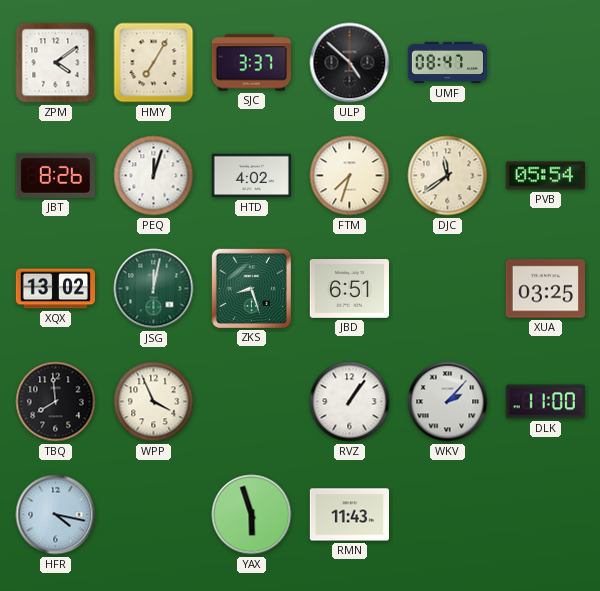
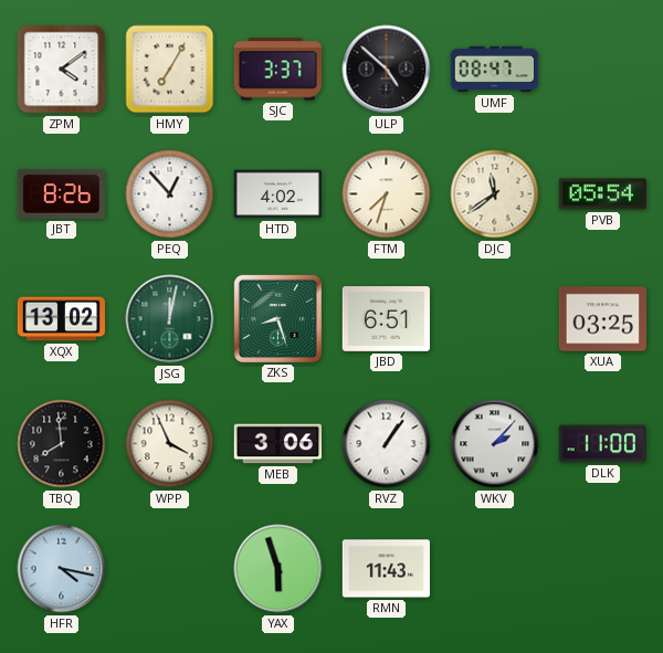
PEQ: 12:03 -> 12:53
MEB: none -> 3:06
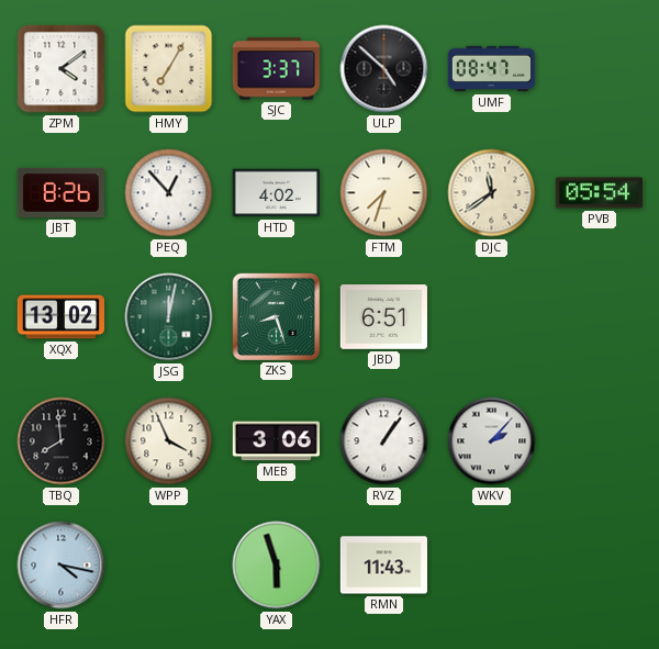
XUA: 03:25 -> none
DLK: 11:00 -> none
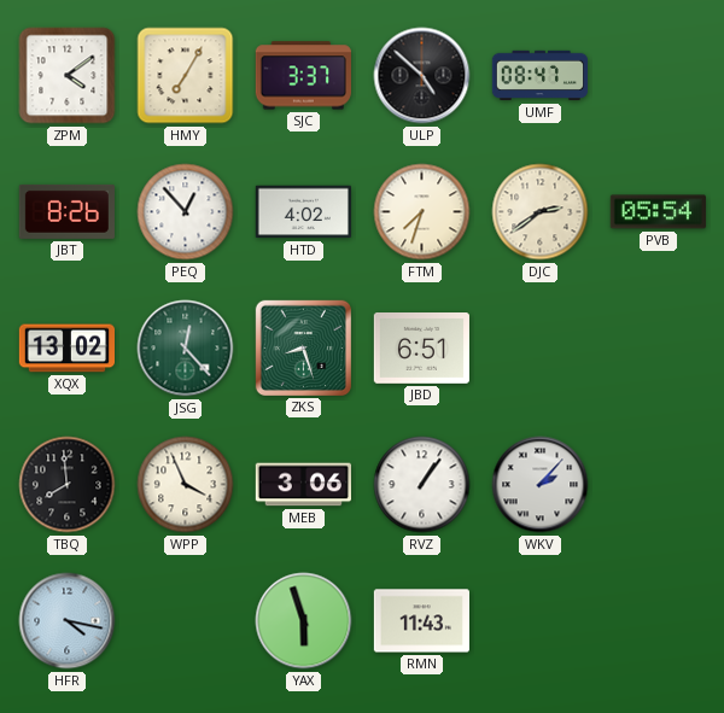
DJC: 11:39 -> 2:39
JSG: 12:02 -> 12:23
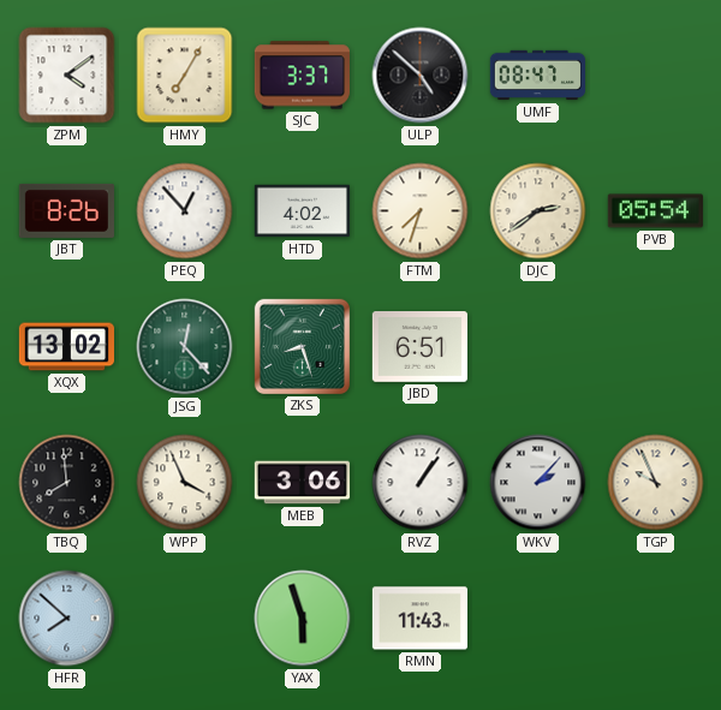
TGP: none -> 9:56
HFR: 4:17 -> 7:52
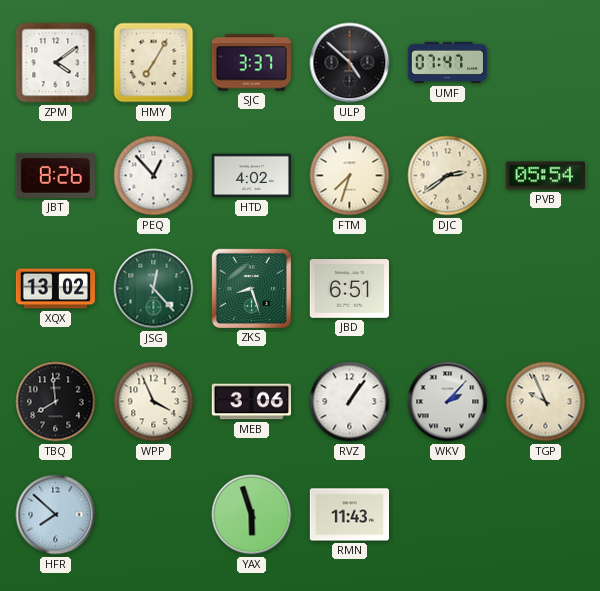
UMF: 08:47 -> 07:47
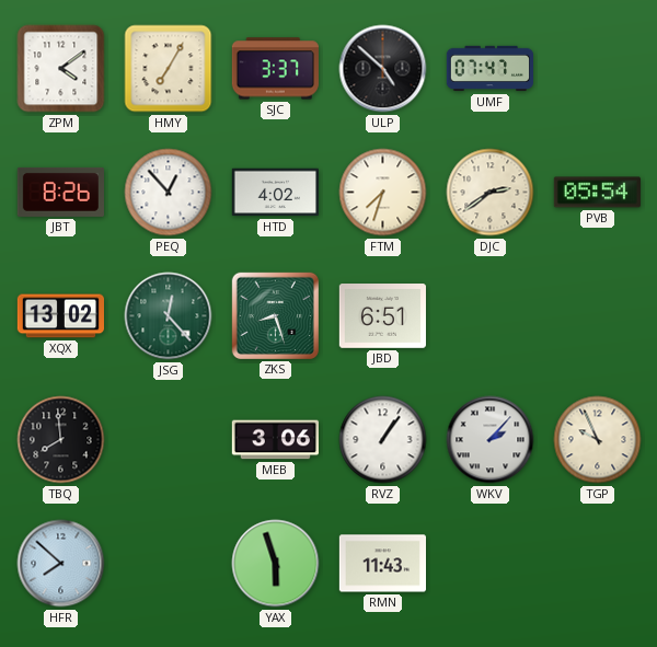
WPP: 3:56 -> none
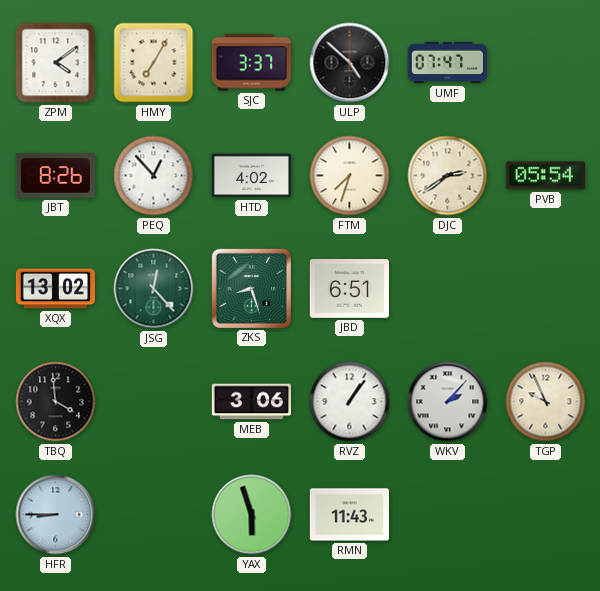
TBQ: 7:59 -> 3:59
HFR: 7:52 -> 8:45
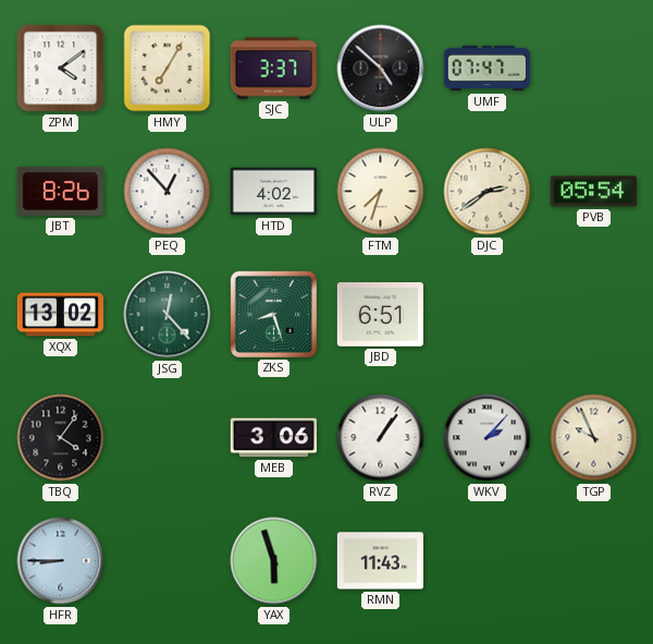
TBQ: 3:59 -> 4:06
